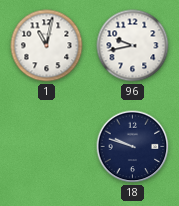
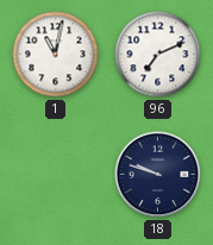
96: 9:43 -> 7:11
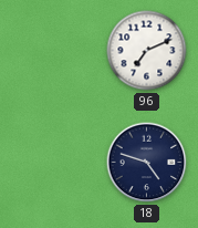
1: 11:02 -> none
18: 9:48 -> 4:48
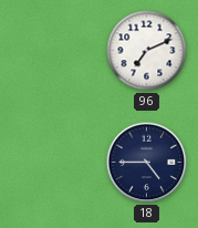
18: 4:48 -> 4:45
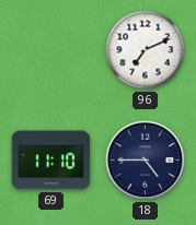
69: none -> 11:10
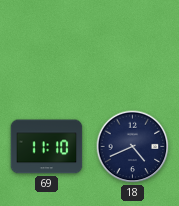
96: 7:11 -> none
18: 4:45 -> 4:41
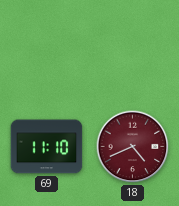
18 dial: navy -> burgundy
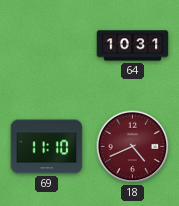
64: none -> 10:31
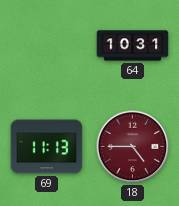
69: 11:10 -> 11:13
18: 4:41 -> 4:45
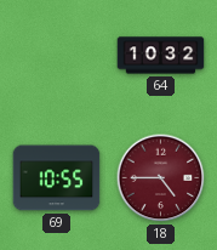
64: 10:31 -> 10:32
69: 11:13 -> 10:55
